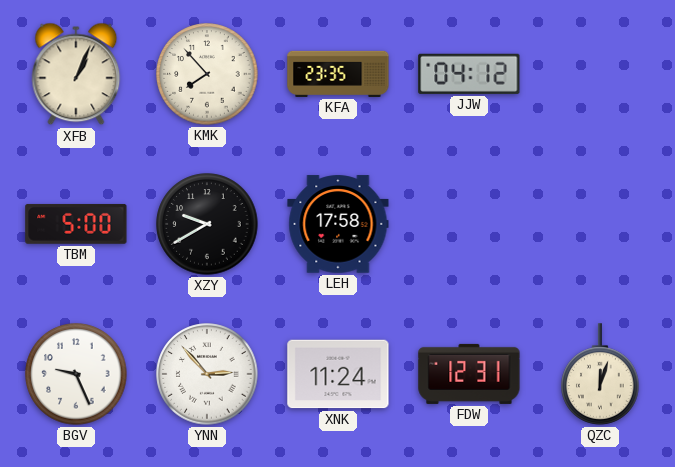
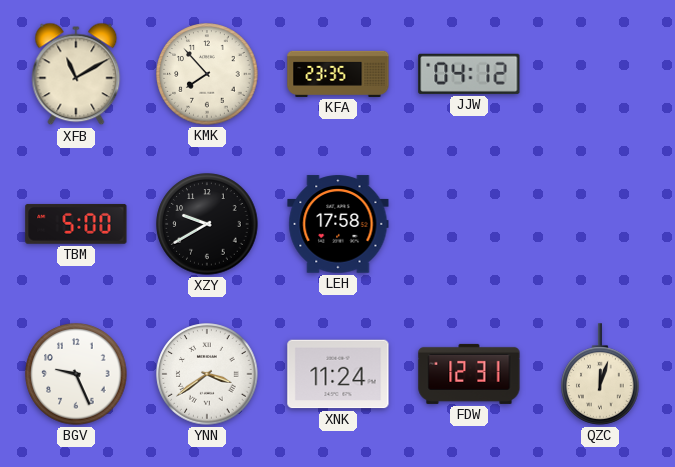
XFB: 1:04 -> 11:10
YNN: 2:53 -> 3:39
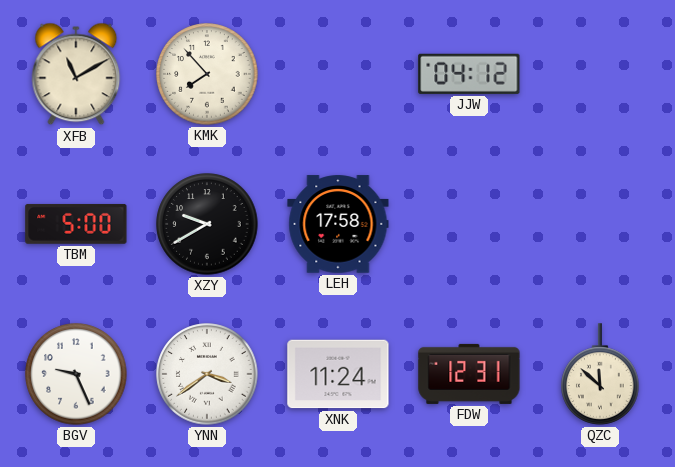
KFA: 23:35 -> none
QZC: 12:03 -> 11:52
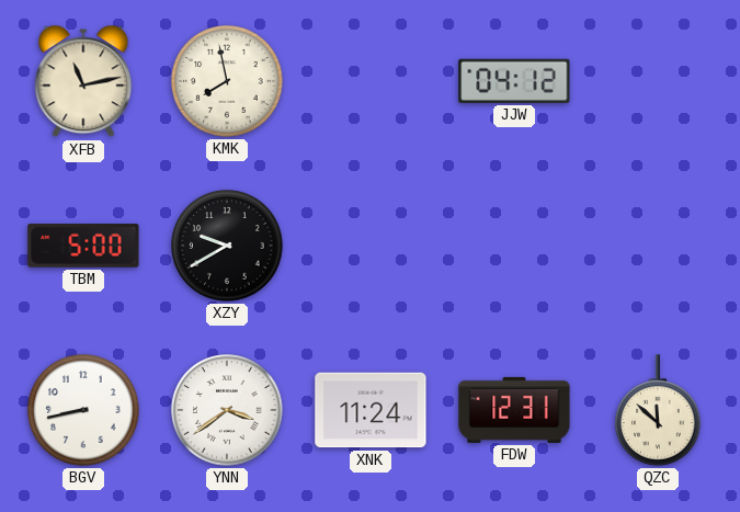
XFB: 11:10 -> 11:13
KMK: 7:53 -> 7:58
LEH: 17:58 -> none
BGV: 9:26 -> 8:43
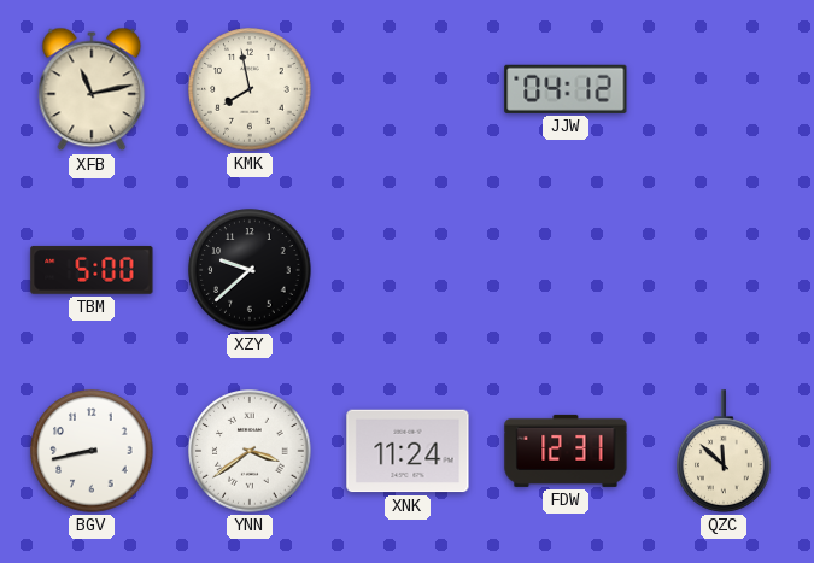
XZY: 9:40 -> 9:38
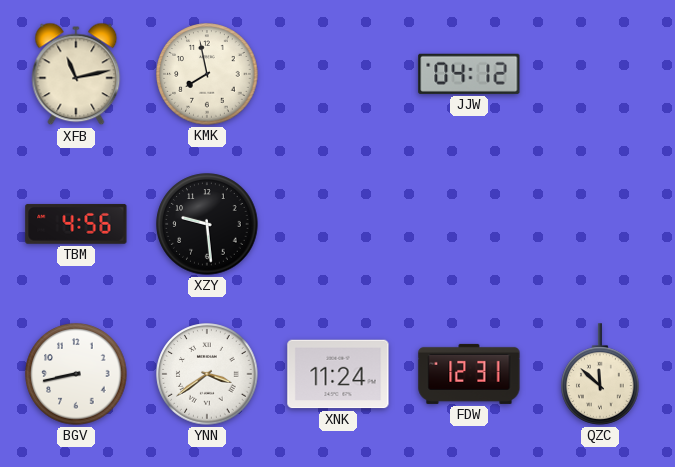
TBM: 5:00 -> 4:56
XZY: 9:38 -> 9:29
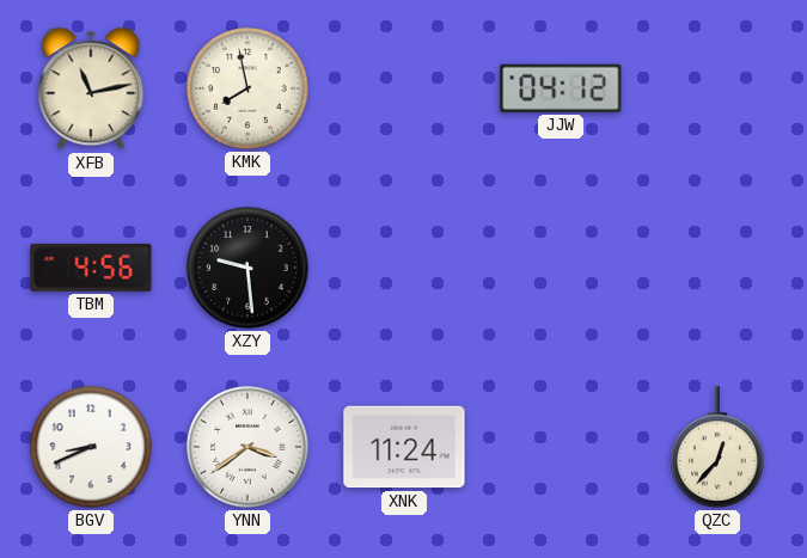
BGV: 8:43 -> 8:41
FDW: 12:31 -> none
QZC: 11:52 -> 12:37
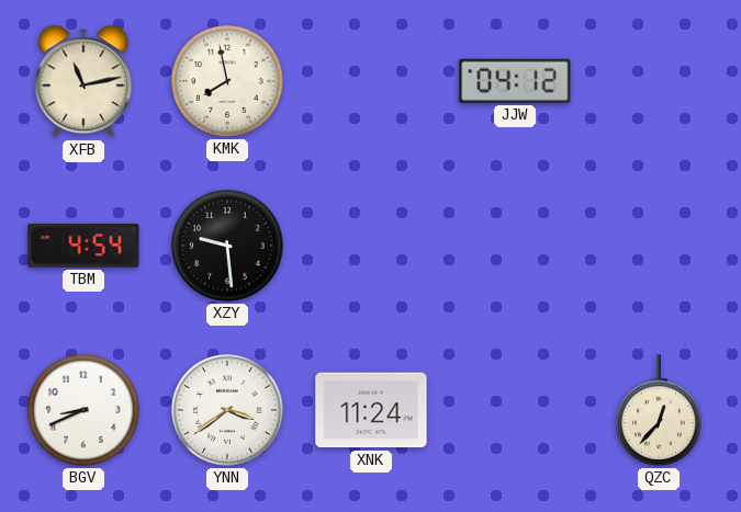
TBM: 4:56 -> 4:54
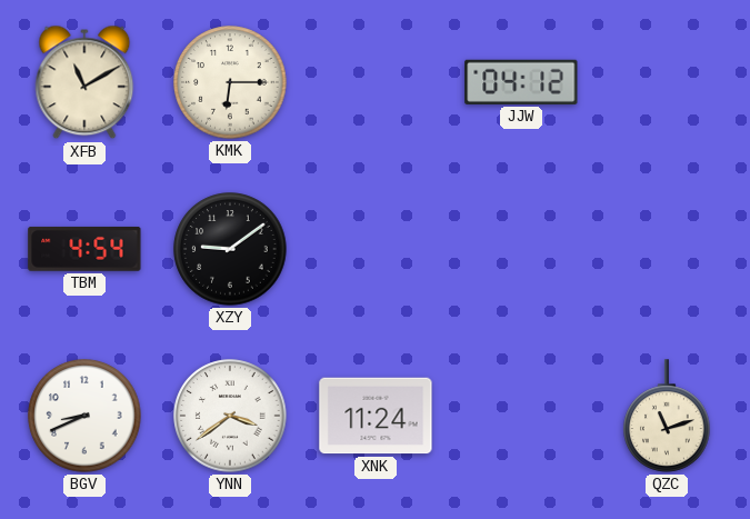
XFB: 11:13 -> 11:10
KMK: 7:58 -> 6:15
XZY: 9:29 -> 9:09
QZC: 12:37 -> 11:12
